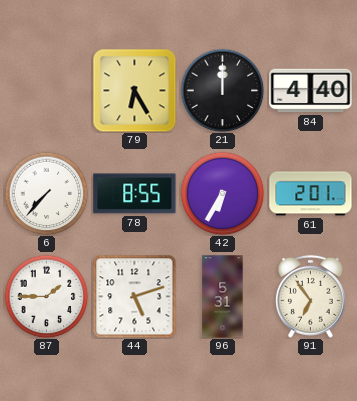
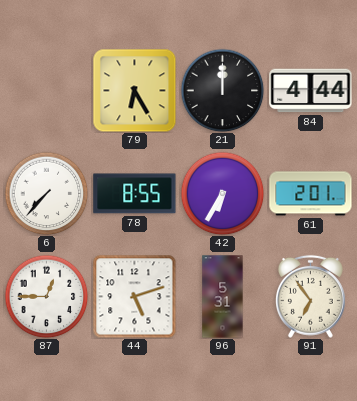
84: 4:40 -> 4:44
87: 1:45 -> 12:45
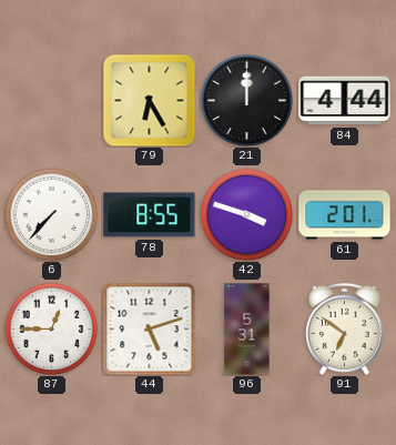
42: 6:35 -> 3:48
91: 6:54 -> 6:51
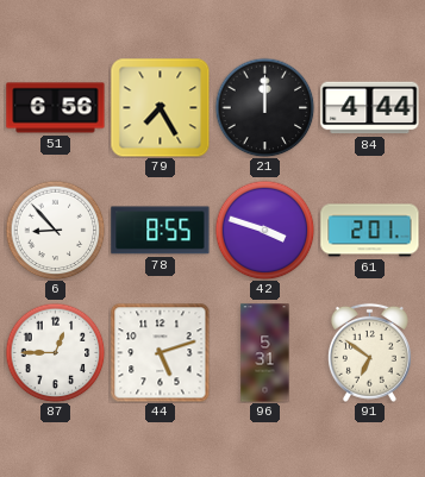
51: none -> 6:56
79: 6:25 -> 7:25
6: 7:37 -> 8:53
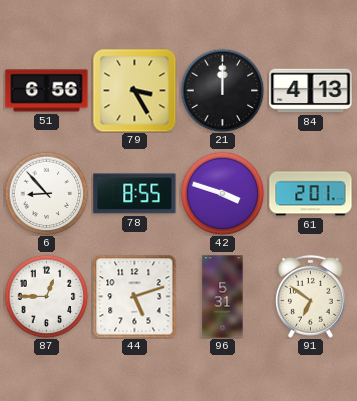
79: 7:25 -> 3:25
84: 4:44 -> 4:13
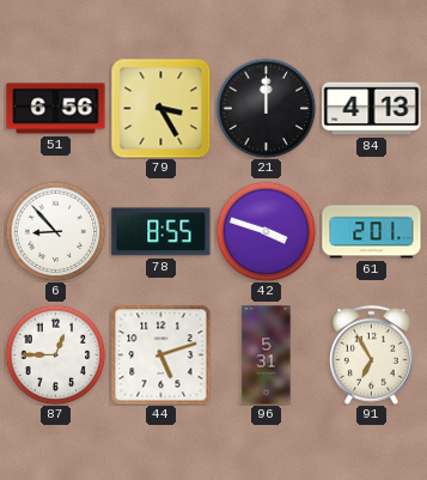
91: 6:51 -> 6:55
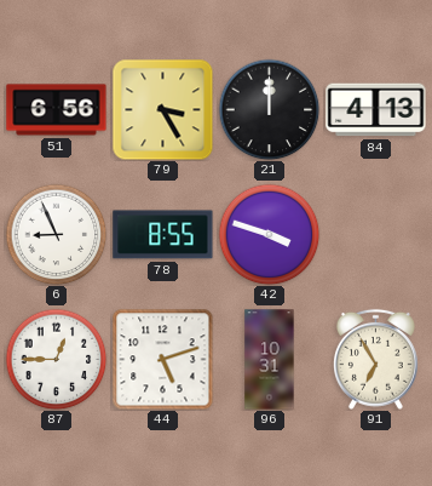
6: 8:53 -> 8:56
61: 2:01 -> none
96: 5:31 -> 10:31
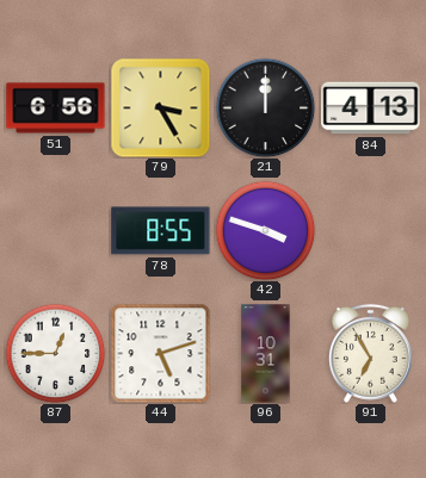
6: 8:56 -> none
